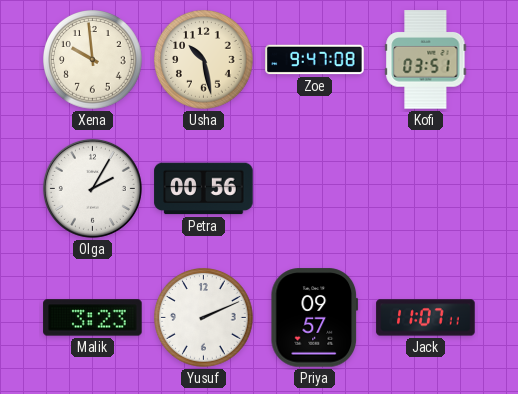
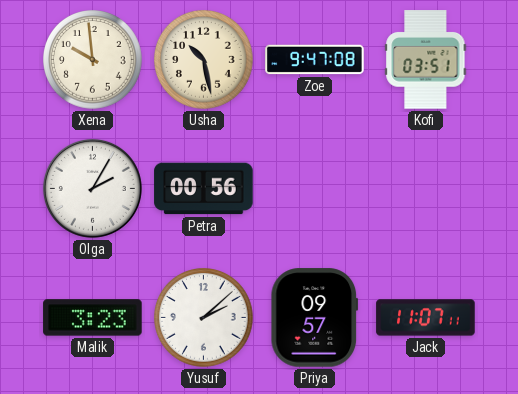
Yusuf: 2:11 -> 2:08
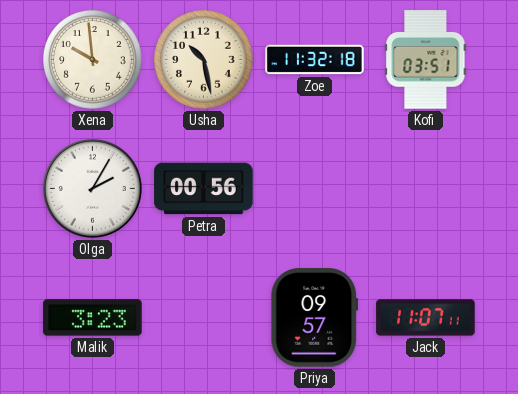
Zoe: 9:47 -> 11:32
Yusuf: 2:08 -> none
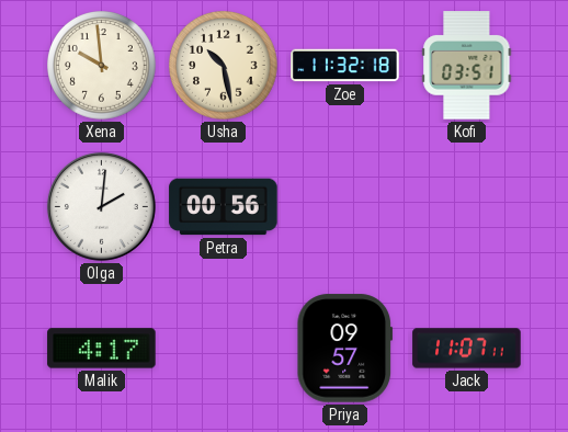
Olga: 2:05 -> 2:01
Malik: 3:23 -> 4:17
